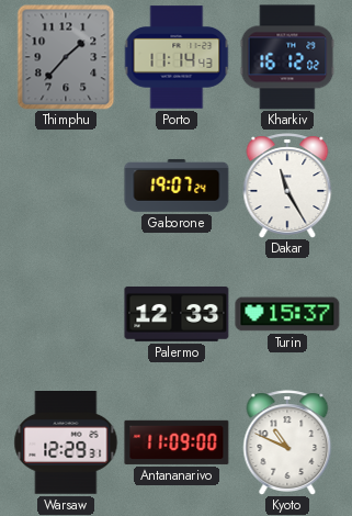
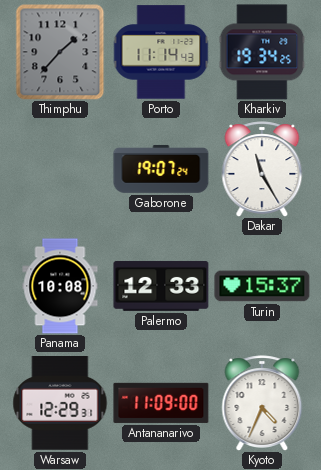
Kharkiv: 16:12 -> 19:34
Panama: none -> 10:08
Kyoto: 10:49 -> 4:34
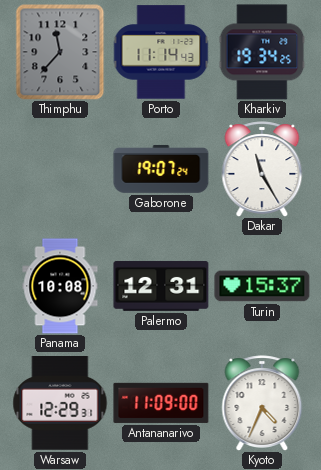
Thimphu: 1:37 -> 11:37
Palermo: 12:33 -> 12:31
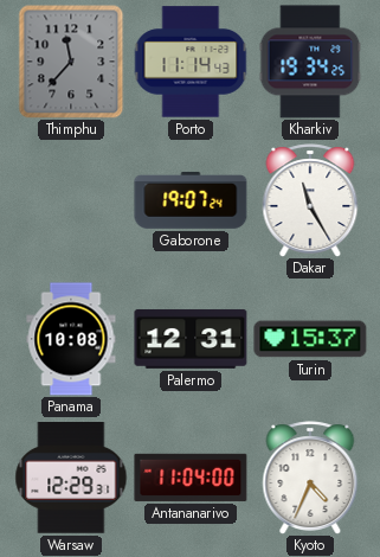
Antananarivo: 11:09 -> 11:04
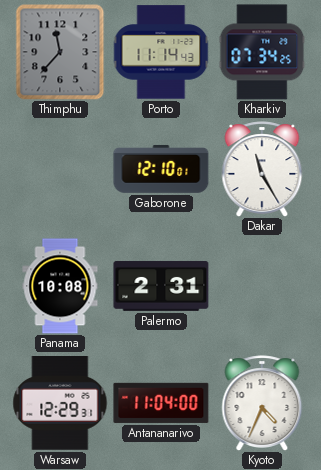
Kharkiv: 19:34 -> 07:34
Gaborone: 19:07 -> 12:10
Palermo: 12:31 -> 2:31
Turin: 15:37 -> none
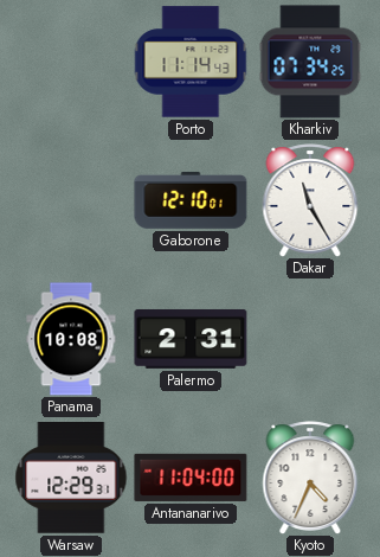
Thimphu: 11:37 -> none
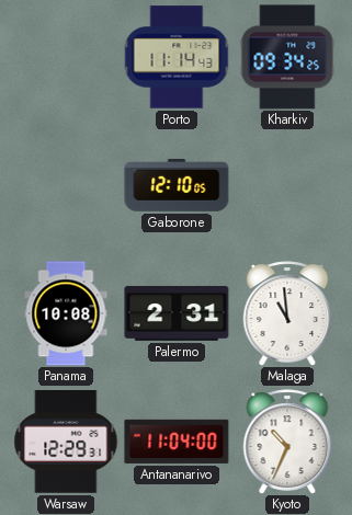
Kharkiv: 07:34 -> 09:34
Gaborone: 12:10:01 -> 12:10:05
Dakar: 11:25 -> none
Malaga: none -> 10:59
Kyoto: 4:34 -> 10:34
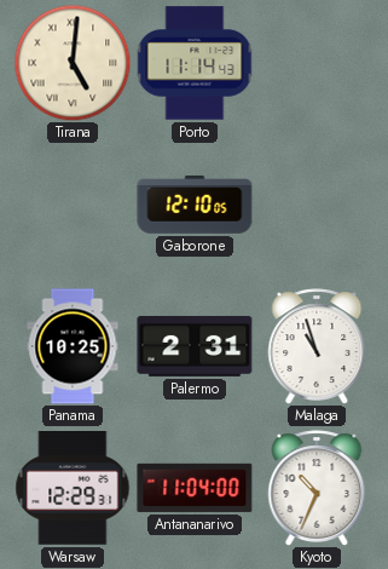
Tirana: none -> 5:01
Kharkiv: 09:34 -> none
Panama: 10:08 -> 10:25
Malaga: 10:59 -> 10:57
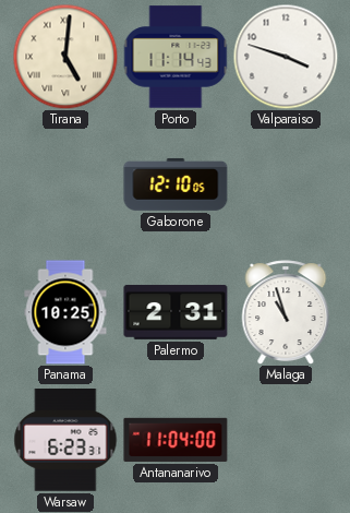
Valparaiso: none -> 3:48
Warsaw: 12:29 -> 6:23
Kyoto: 10:34 -> none
